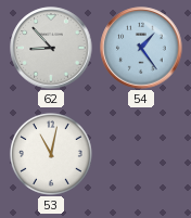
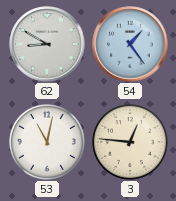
62: 8:53 -> 8:50
3: none -> 12:46
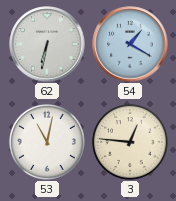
62: 8:50 -> 6:32
54: 1:24 -> 1:20
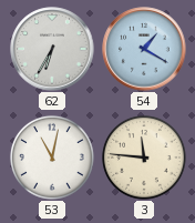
62: 6:32 -> 6:35
3: 12:46 -> 11:46
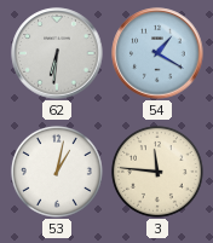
62: 6:35 -> 6:31
53: 11:02 -> 1:02
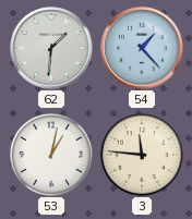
62: 6:31 -> 1:31
54: 1:20 -> 1:23
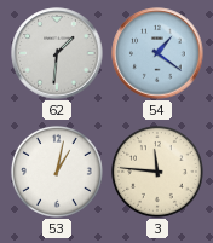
54: 1:23 -> 1:21
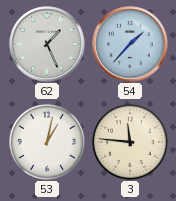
62: 1:31 -> 1:26
54: 1:21 -> 1:37
